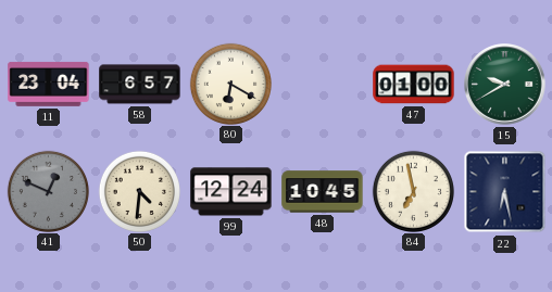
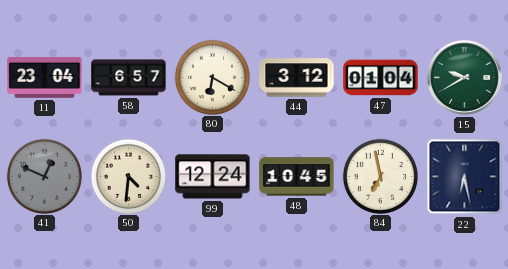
44: none -> 3:12
47: 01:00 -> 01:04
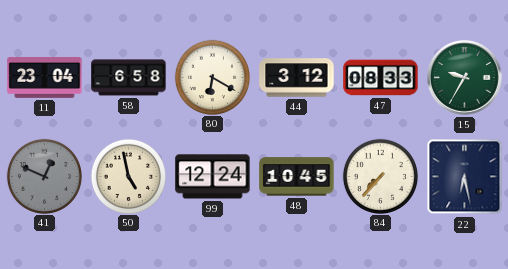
58: 6:57 -> 6:58
47: 01:04 -> 08:33
15: 9:40 -> 9:35
50: 4:31 -> 4:58
84: 6:58 -> 7:37
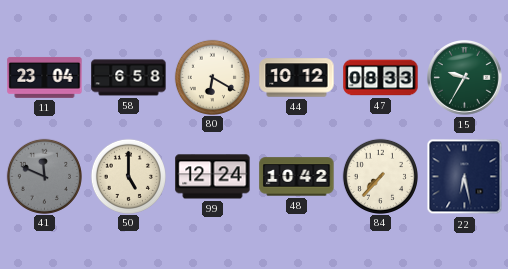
44: 3:12 -> 10:12
41: 12:49 -> 11:49
50: 4:58 -> 5:00
48: 10:45 -> 10:42
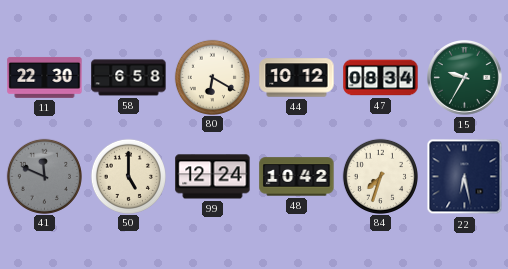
11: 23:04 -> 22:30
47: 08:33 -> 08:34
84: 7:37 -> 7:33
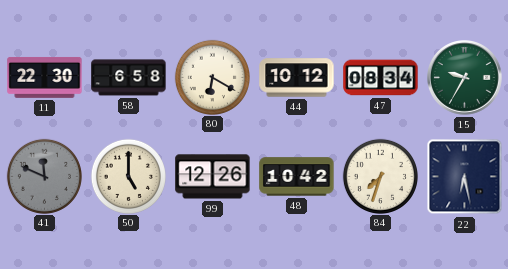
99: 12:24 -> 12:26
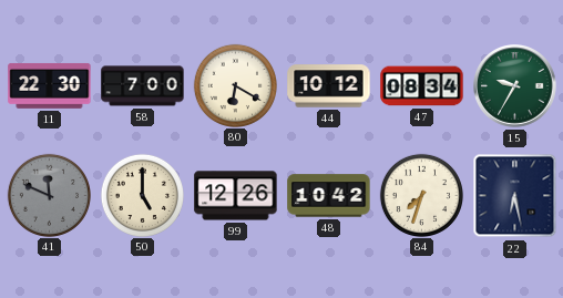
58: 6:58 -> 7:00
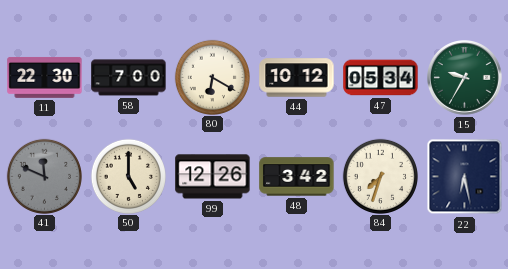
47: 08:34 -> 05:34
48: 10:42 -> 3:42
